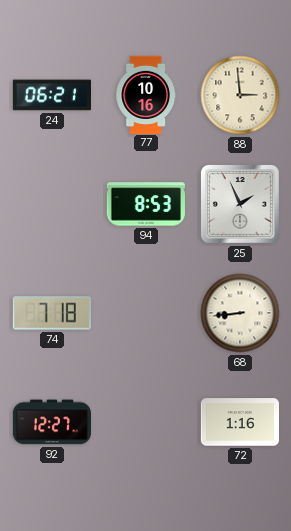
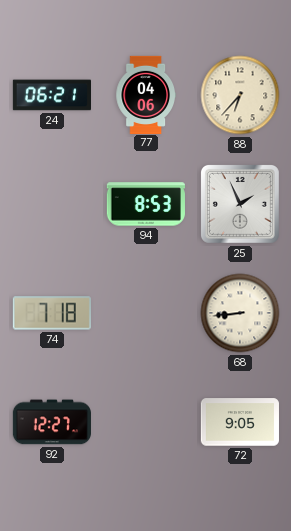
77: 10:16 -> 04:06
88: 2:59 -> 6:37
72: 1:16 -> 9:05
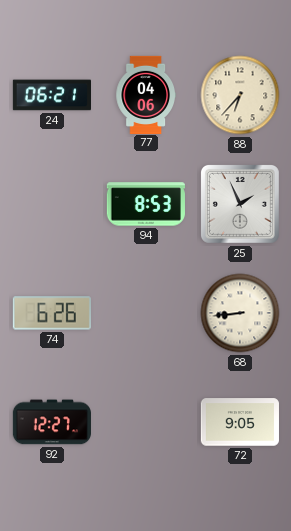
74: 7:18 -> 6:26
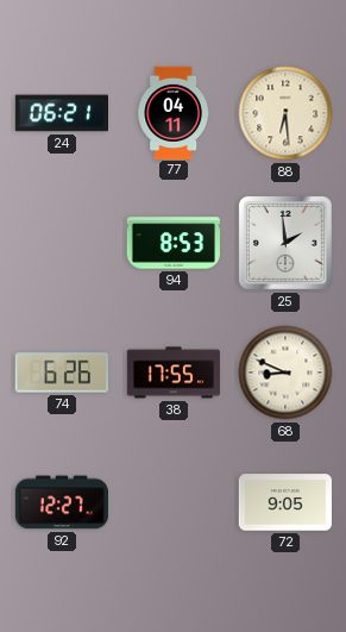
77: 04:06 -> 04:11
88: 6:37 -> 6:29
25: 1:56 -> 1:59
38: none -> 17:55
68: 8:44 -> 8:49
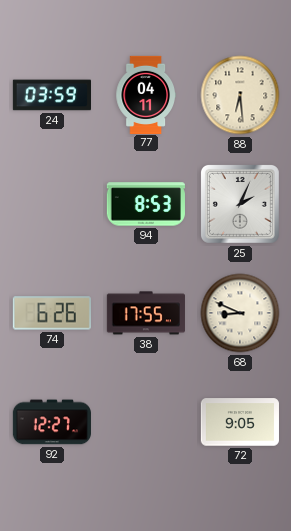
24: 06:21 -> 03:59
25: 1:59 -> 2:04
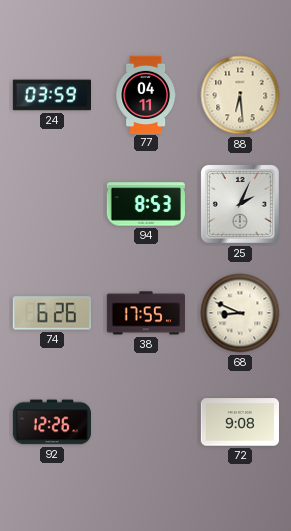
92: 12:27 -> 12:26
72: 9:05 -> 9:08
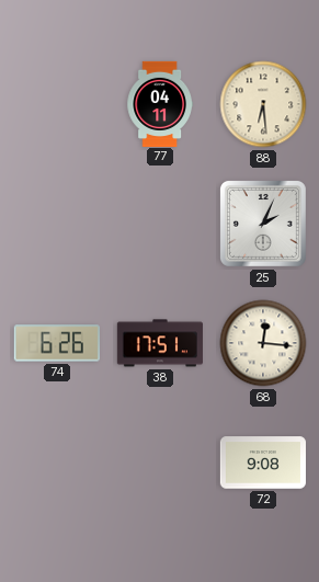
24: 03:59 -> none
94: 8:53 -> none
38: 17:55 -> 17:51
68: 8:49 -> 12:16
92: 12:26 -> none
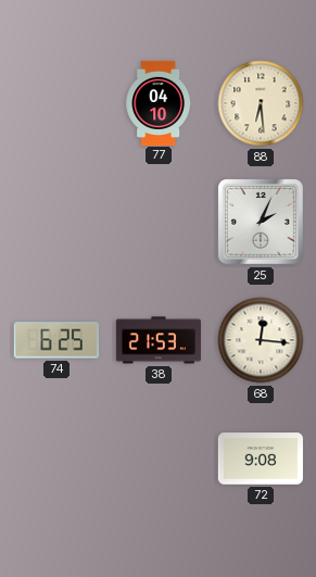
77: 04:11 -> 04:10
74: 6:26 -> 6:25
38: 17:51 -> 21:53
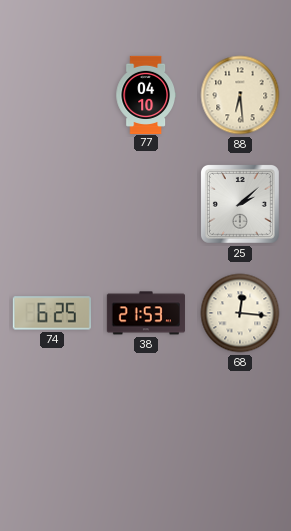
25: 2:04 -> 2:08
72: 9:08 -> none
